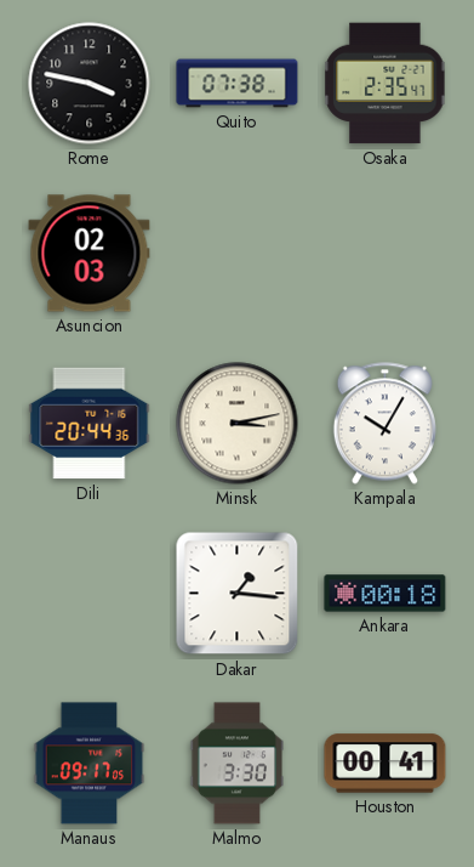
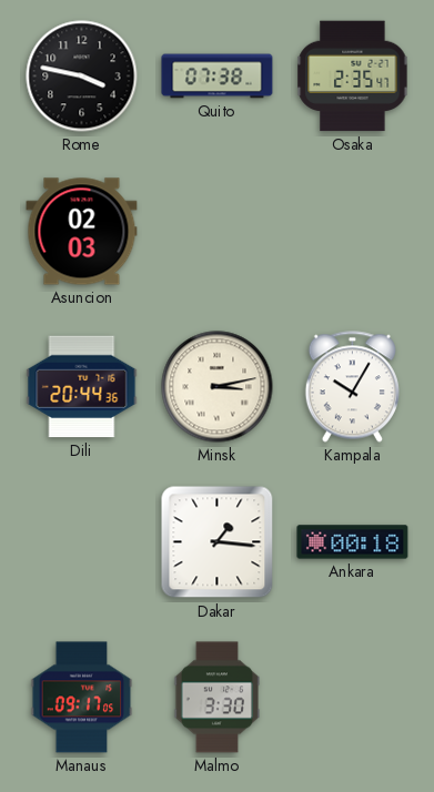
Houston: 00:41 -> none
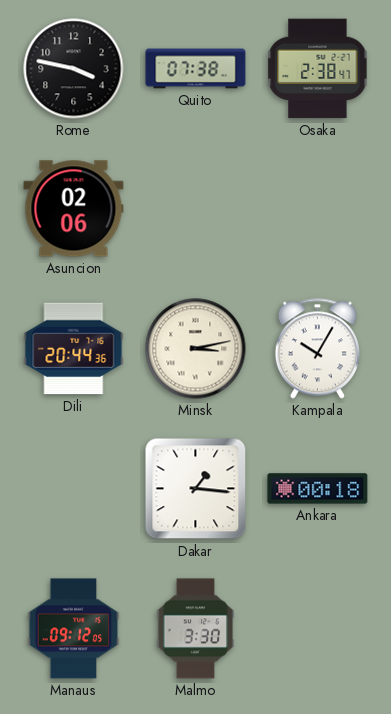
Osaka: 2:35 -> 2:38
Asuncion: 02:03 -> 02:06
Manaus: 09:17 -> 09:12
